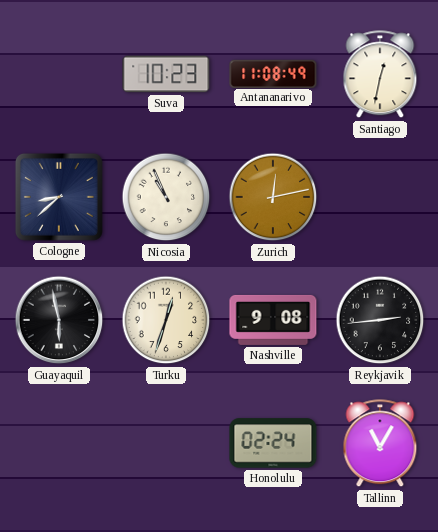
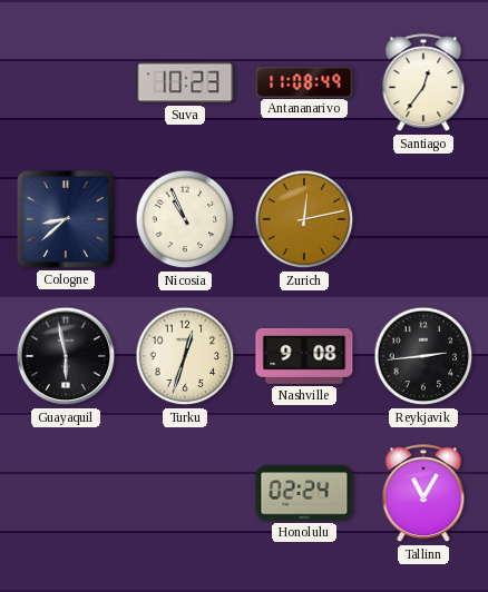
Santiago: 12:32 -> 12:36
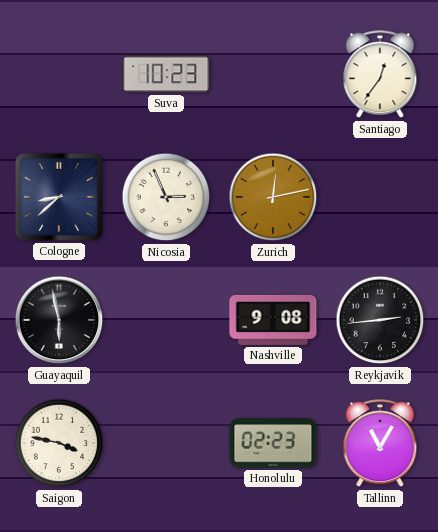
Antananarivo: 11:08 -> none
Nicosia: 10:56 -> 2:56
Turku: 12:33 -> none
Saigon: none -> 3:47
Honolulu: 02:24 -> 02:23
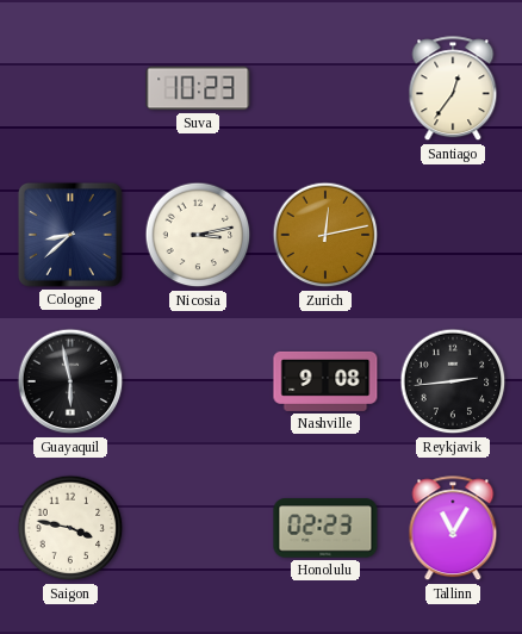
Nicosia: 2:56 -> 3:13
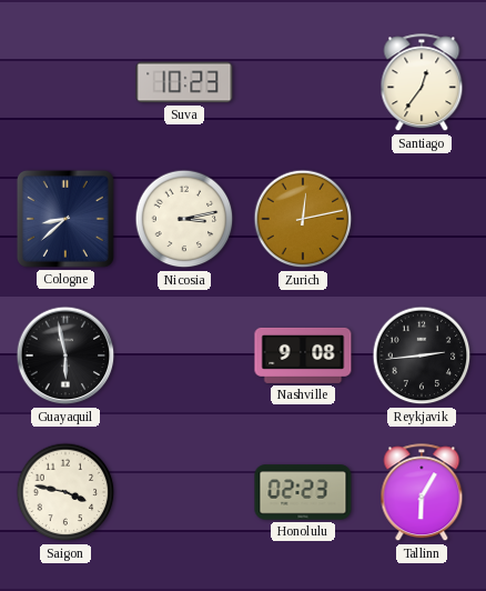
Tallinn: 11:05 -> 6:05
